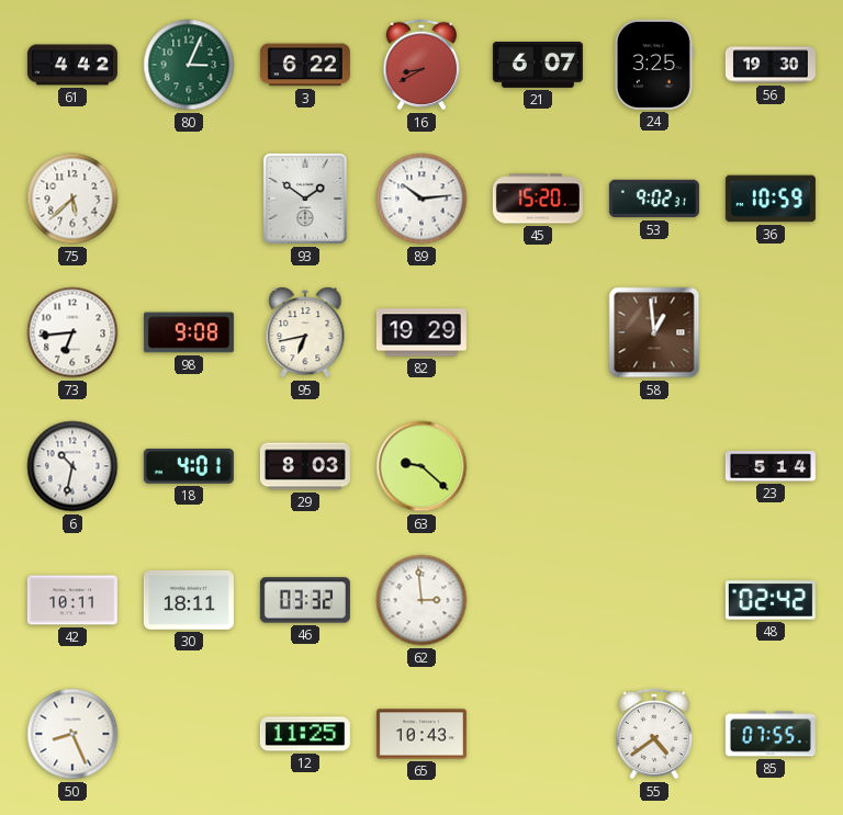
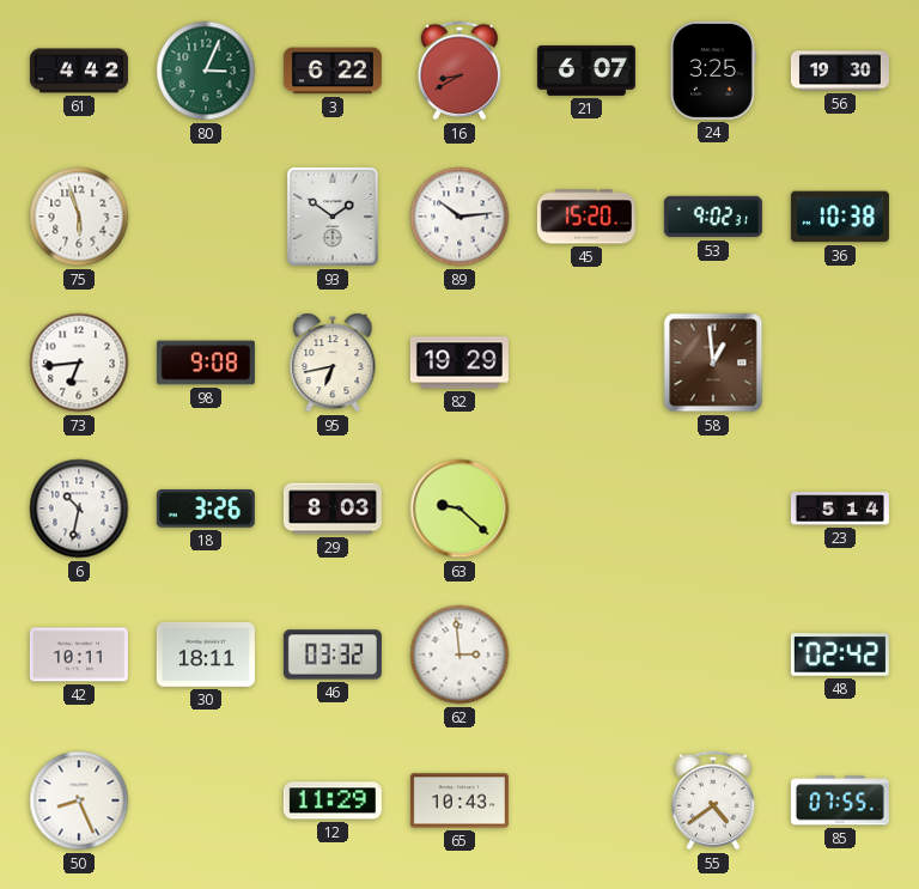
75: 5:38 -> 5:57
36: 10:59 -> 10:38
18: 4:01 -> 3:26
12: 11:25 -> 11:29
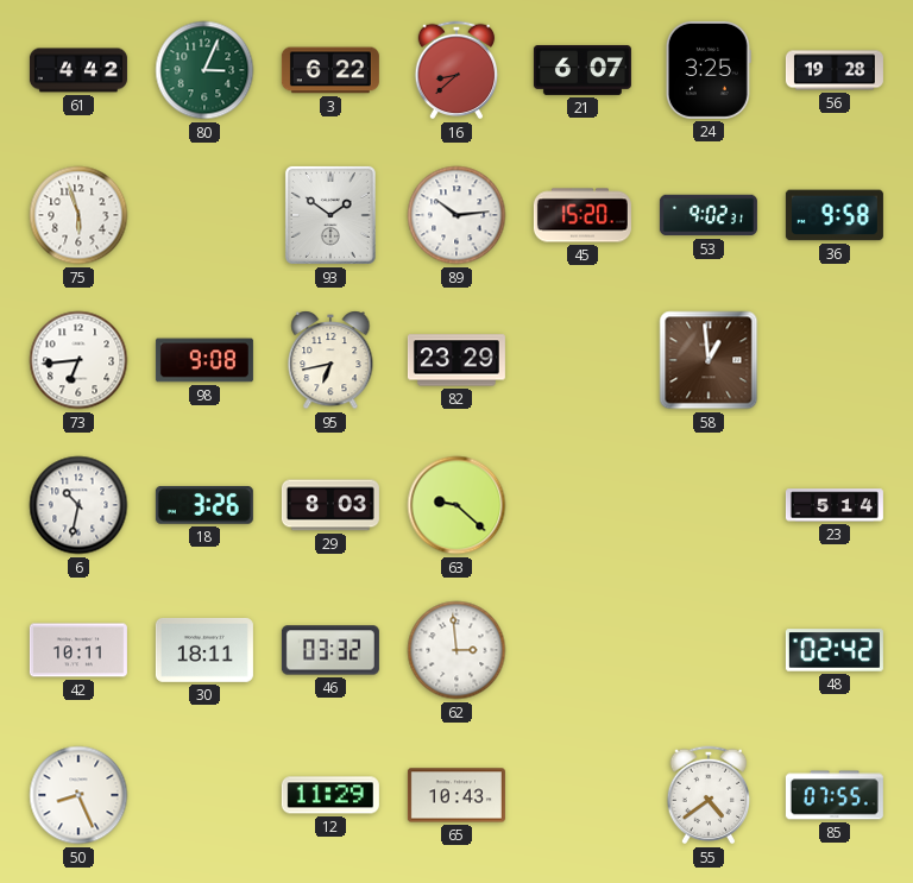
16: 8:40 -> 8:38
56: 19:30 -> 19:28
36: 10:38 -> 9:58
82: 19:29 -> 23:29
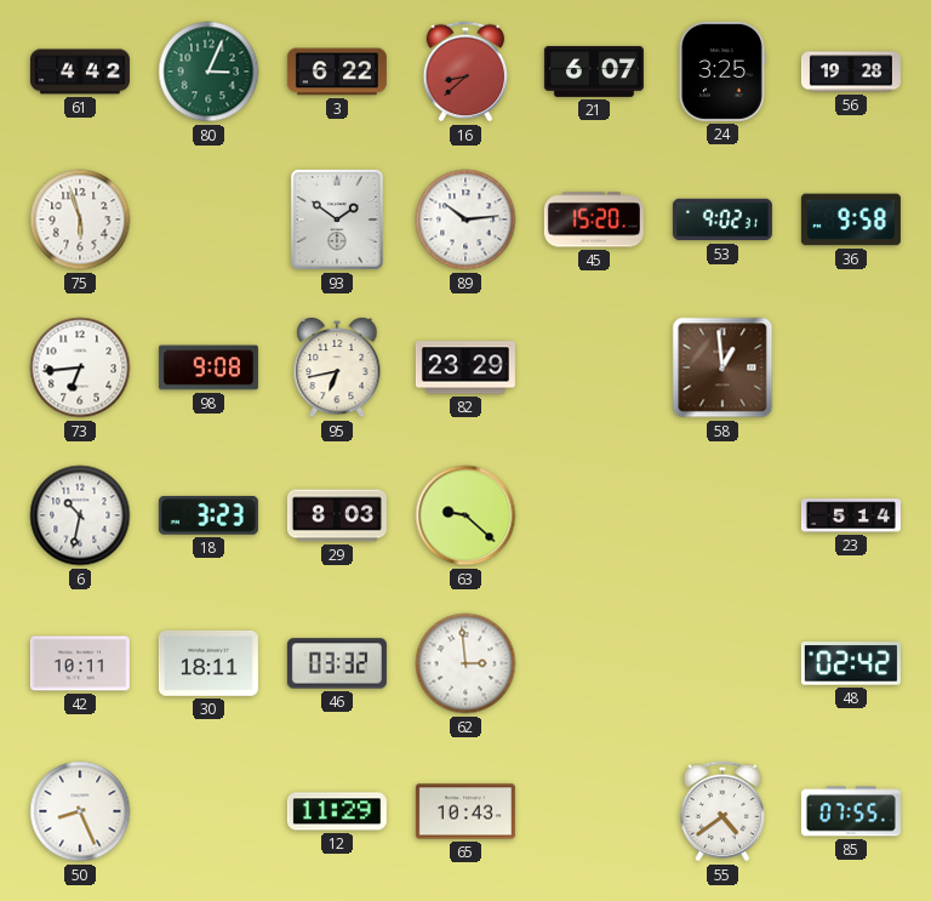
18: 3:26 -> 3:23
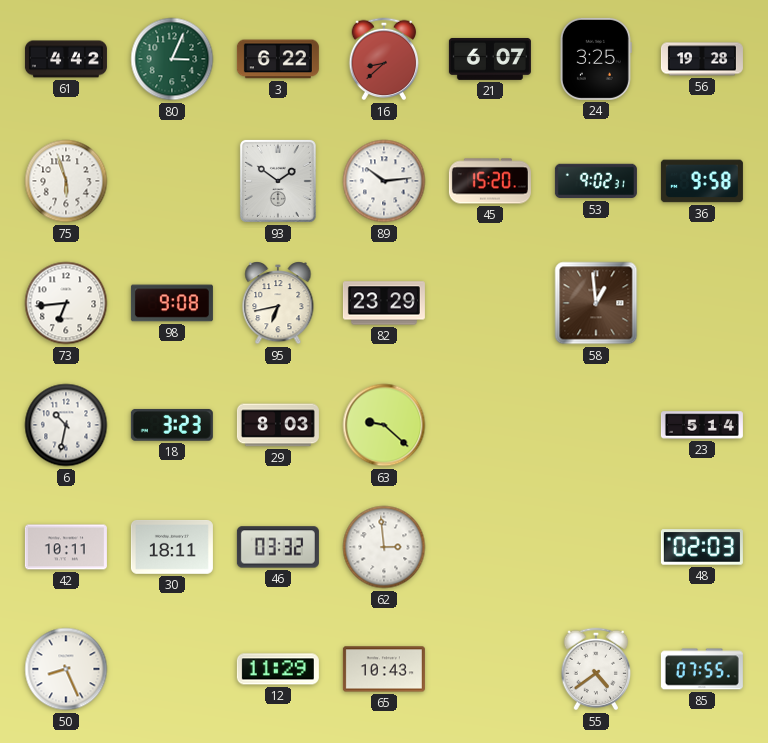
48: 02:42 -> 02:03
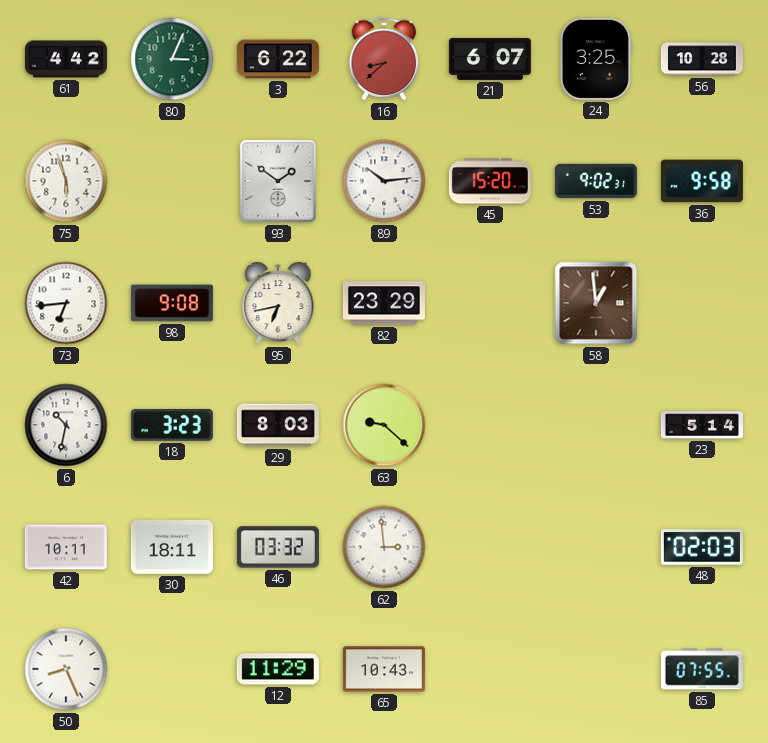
56: 19:28 -> 10:28
55: 4:39 -> none
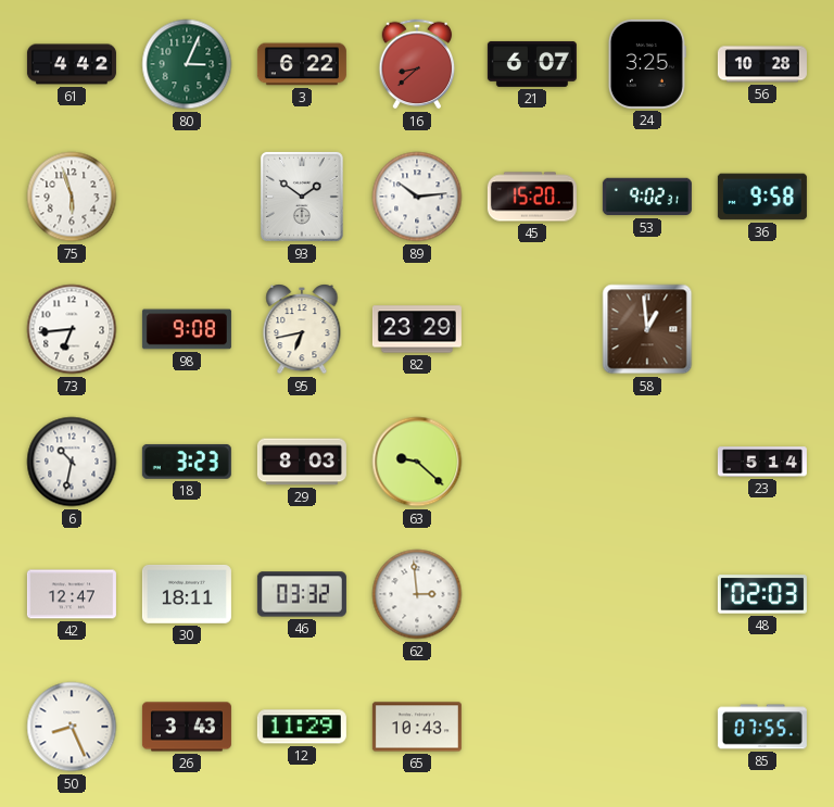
42: 10:11 -> 12:47
26: none -> 3:43
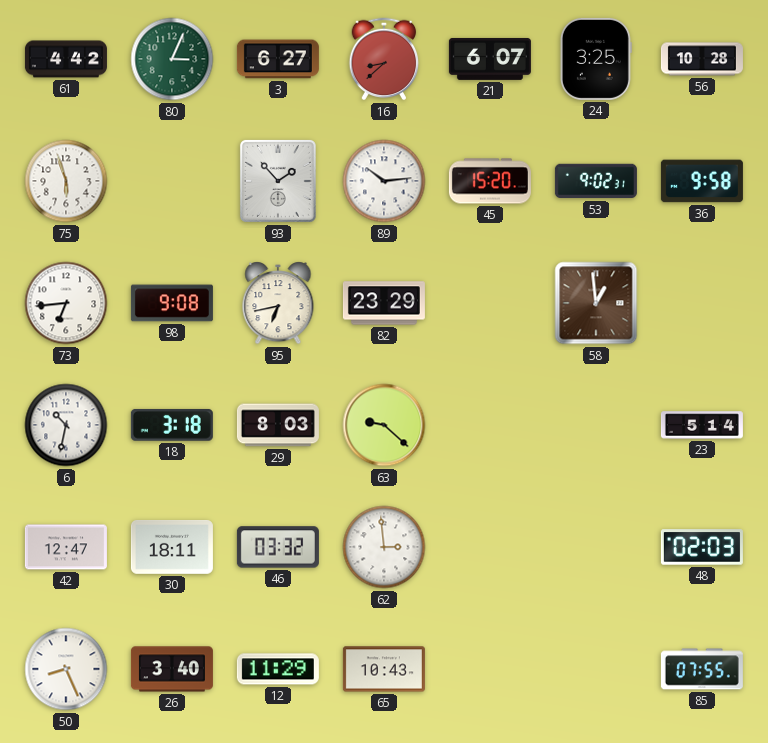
3: 6:22 -> 6:27
93: 1:51 -> 1:53
18: 3:23 -> 3:18
26: 3:43 -> 3:40
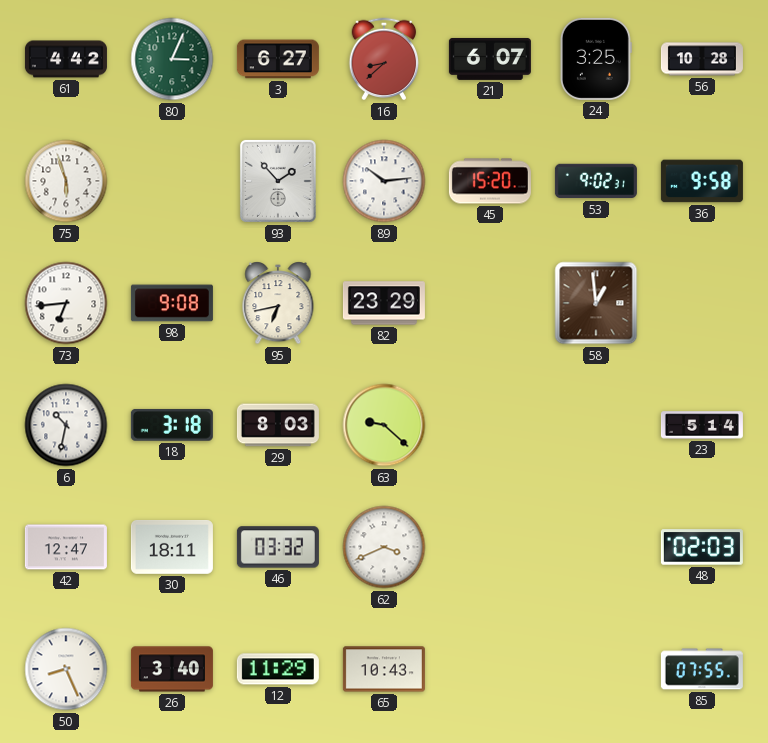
62: 2:59 -> 3:41
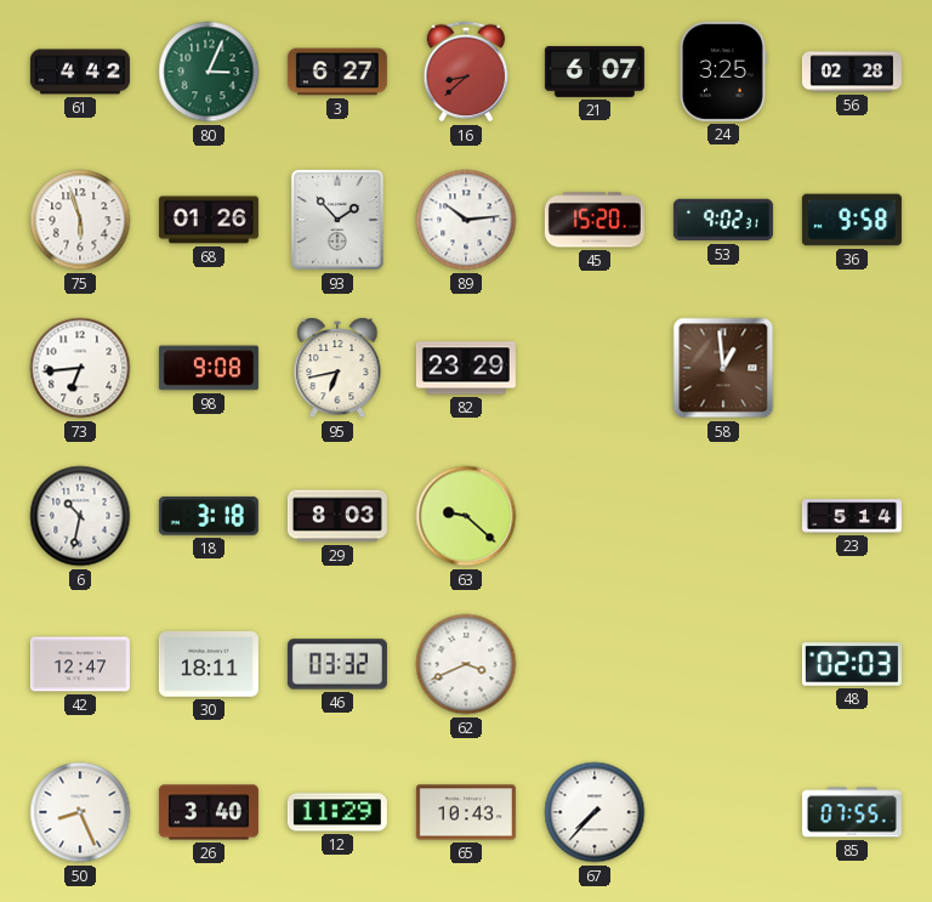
56: 10:28 -> 02:28
68: none -> 01:26
67: none -> 7:37
